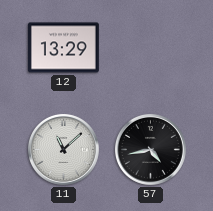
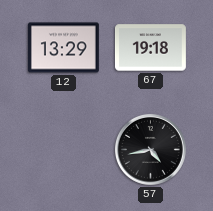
67: none -> 19:18
11: 11:08 -> none
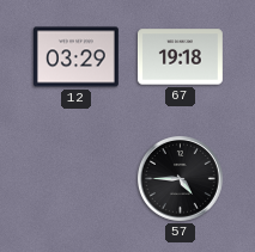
12: 13:29 -> 03:29
57: 4:43 -> 4:45
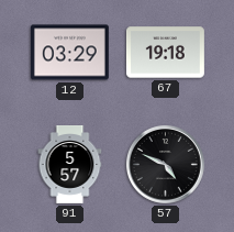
91: none -> 5:57
57: 4:45 -> 4:49
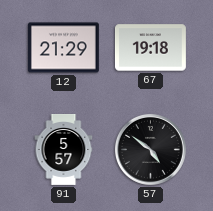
12: 03:29 -> 21:29
57: 4:49 -> 4:51
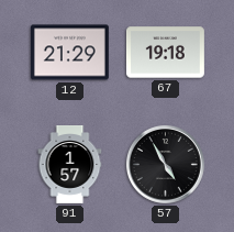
91: 5:57 -> 1:57
57: 4:51 -> 4:55
